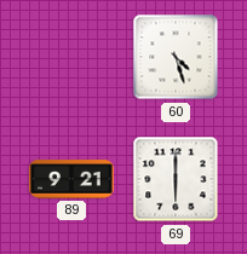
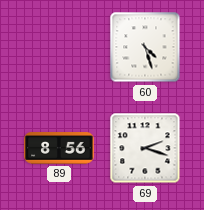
89: 9:21 -> 8:56
69: 6:00 -> 2:18
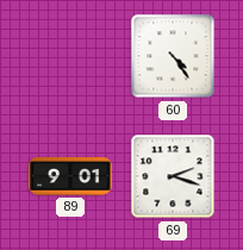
60: 4:27 -> 4:24
89: 8:56 -> 9:01
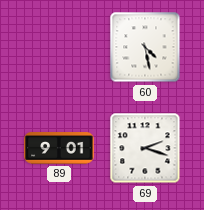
60: 4:24 -> 4:28
